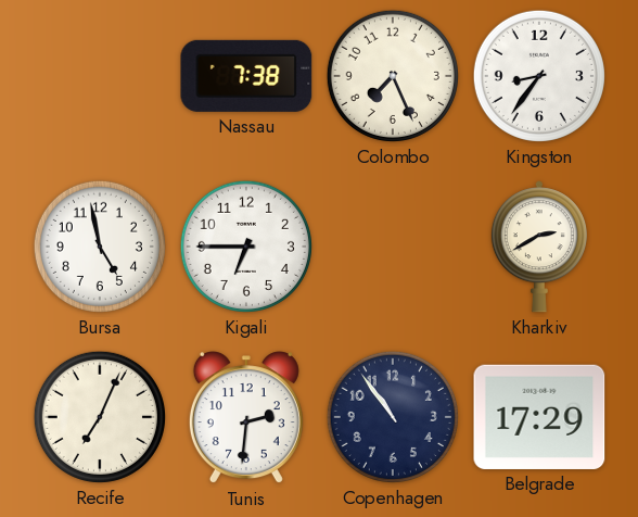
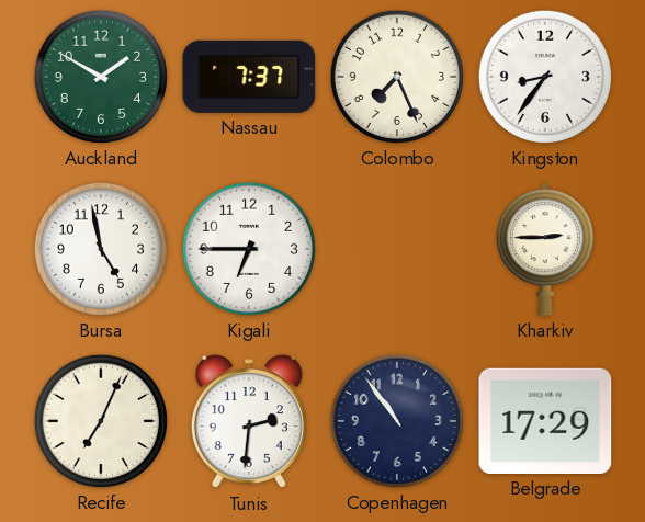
Auckland: none -> 1:50
Nassau: 7:38 -> 7:37
Kharkiv: 2:40 -> 2:45
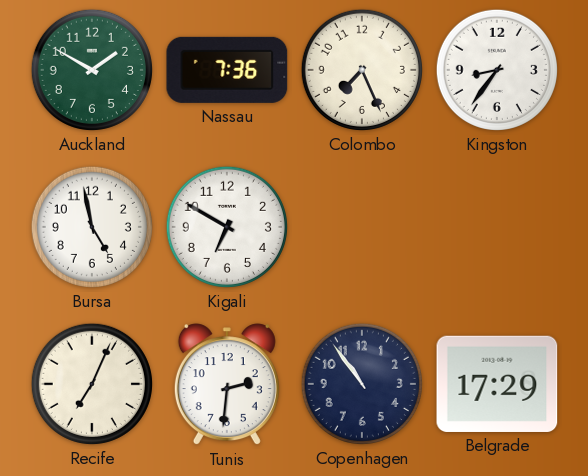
Nassau: 7:37 -> 7:36
Kigali: 6:45 -> 6:50
Kharkiv: 2:45 -> none
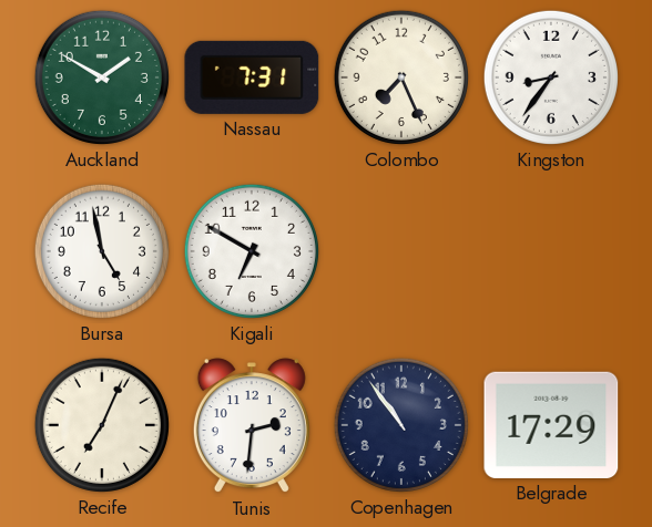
Nassau: 7:36 -> 7:31
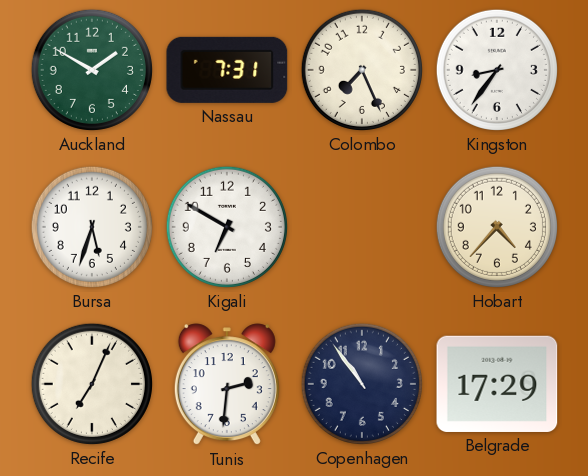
Bursa: 4:58 -> 5:33
Hobart: none -> 4:37
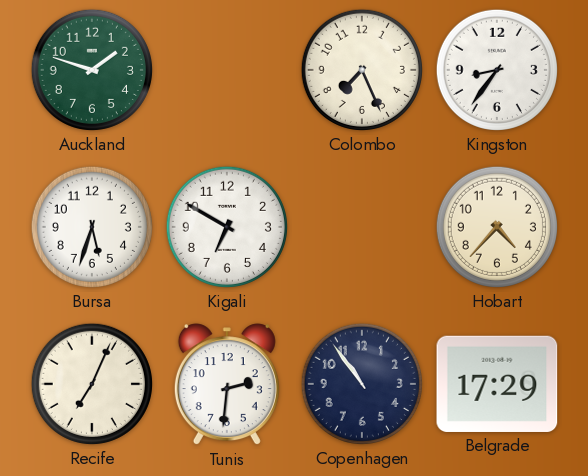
Auckland: 1:50 -> 1:48
Nassau: 7:31 -> none
